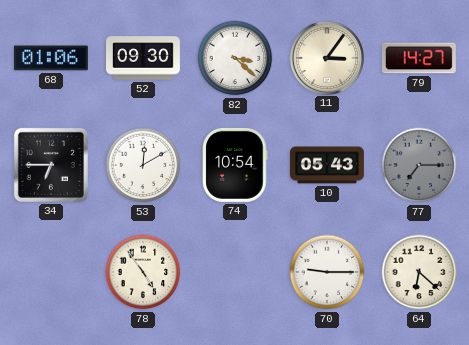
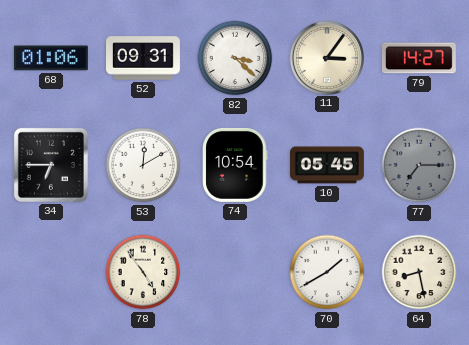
52: 09:30 -> 09:31
10: 05:43 -> 05:45
70: 9:15 -> 1:40
64: 6:22 -> 8:28
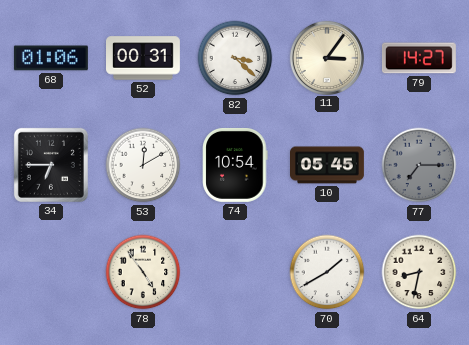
52: 09:31 -> 00:31
64: 8:28 -> 8:32
